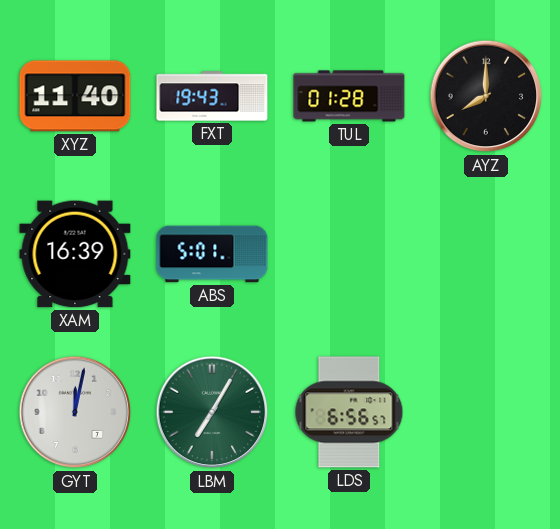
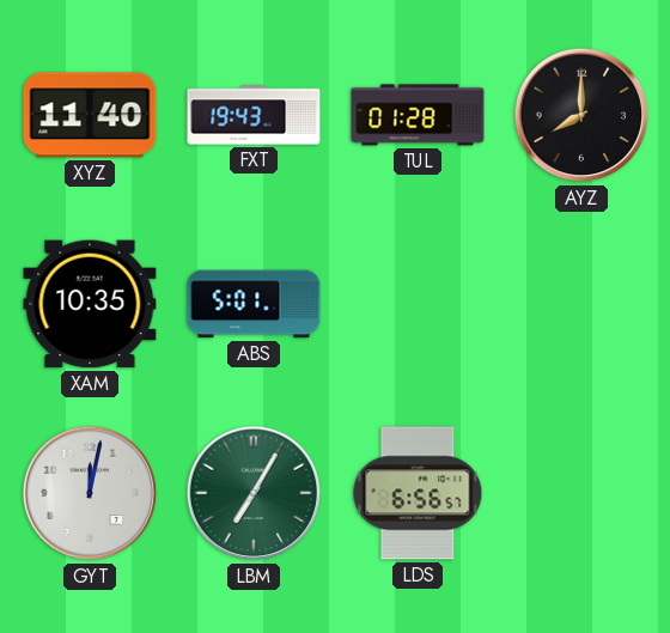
XAM: 16:39 -> 10:35
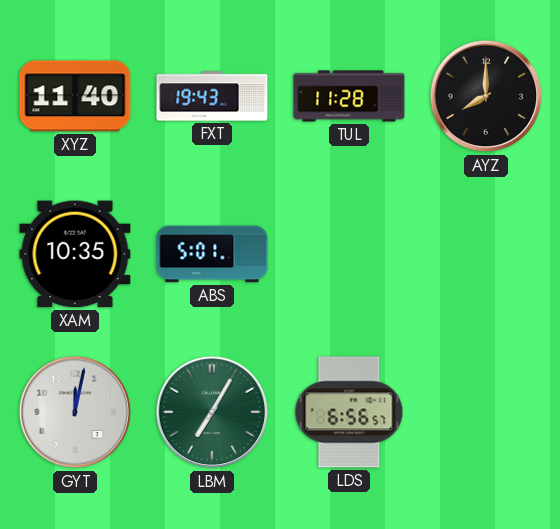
TUL: 01:28 -> 11:28
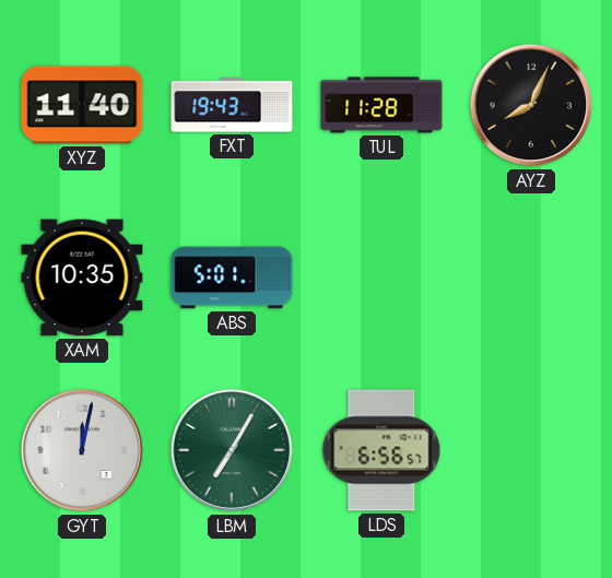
AYZ: 8:00 -> 8:04
